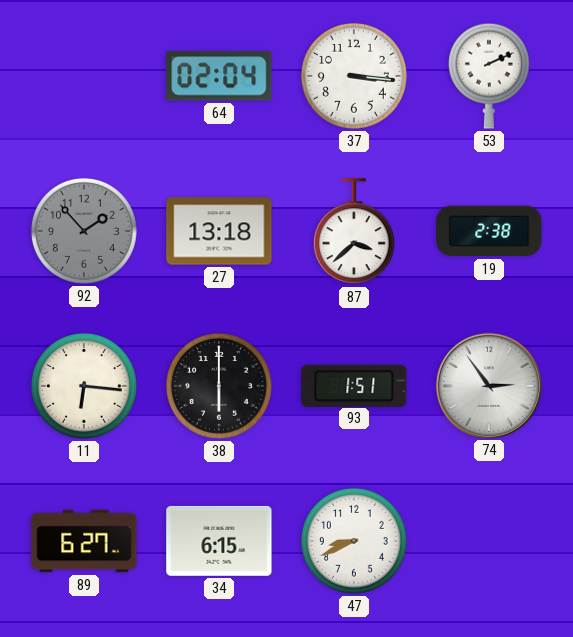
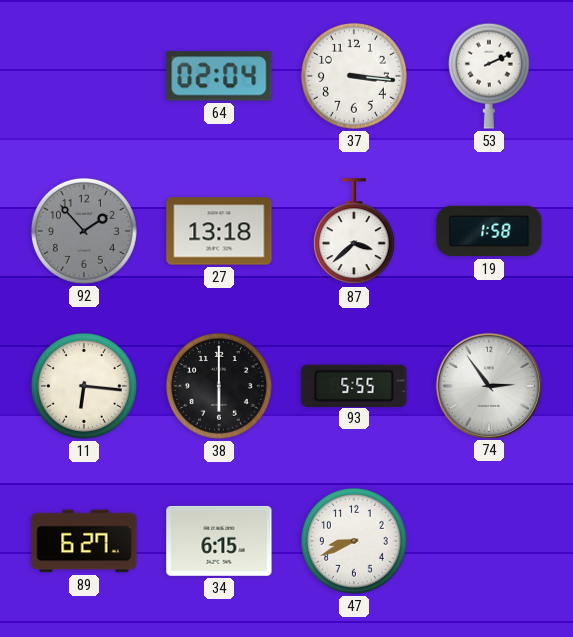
19: 2:38 -> 1:58
93: 1:51 -> 5:55
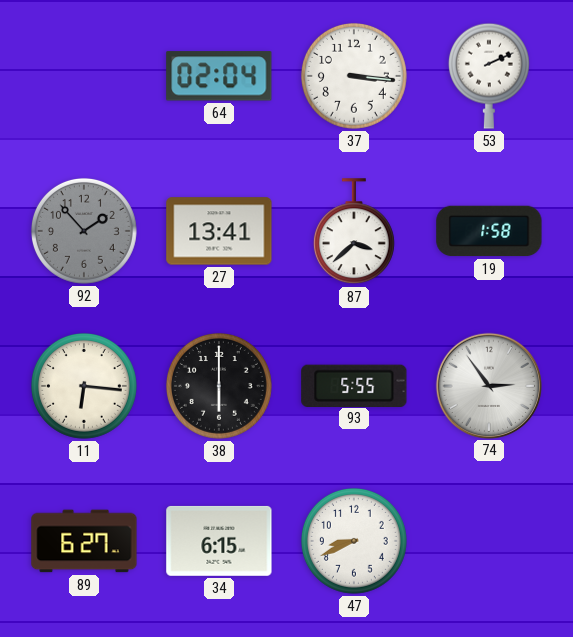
27: 13:18 -> 13:41
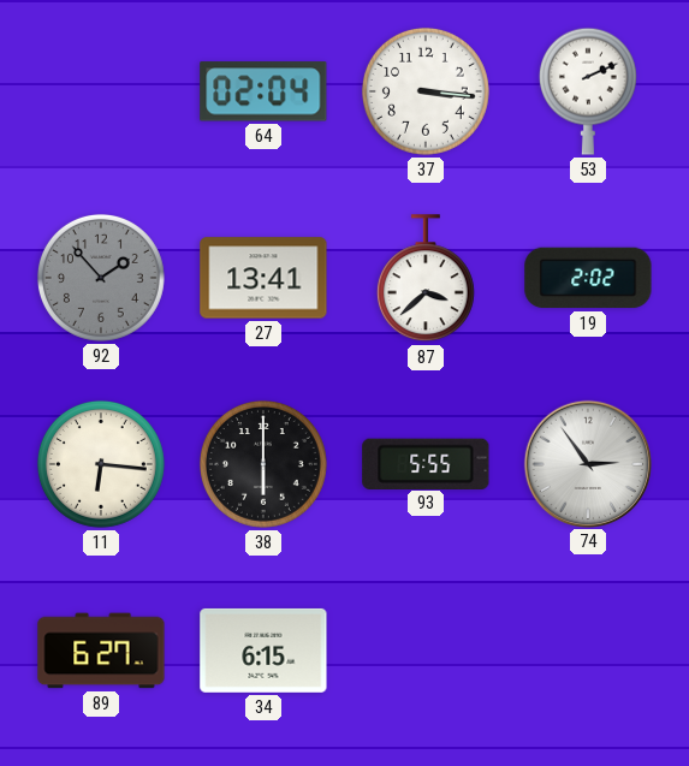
19: 1:58 -> 2:02
47: 8:41 -> none
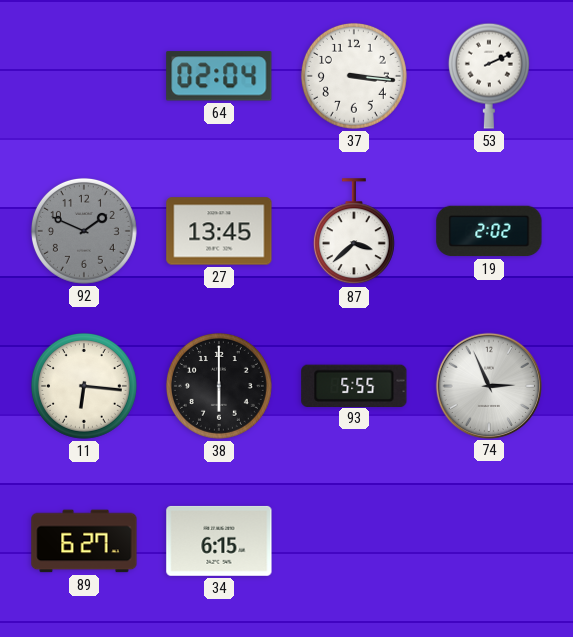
92: 1:53 -> 1:49
27: 13:41 -> 13:45
74: 2:54 -> 2:56
